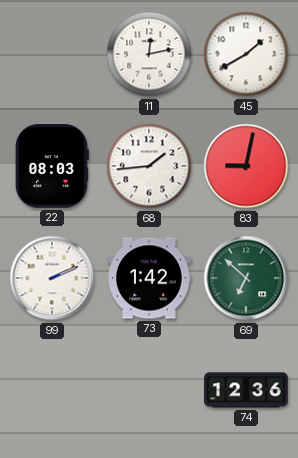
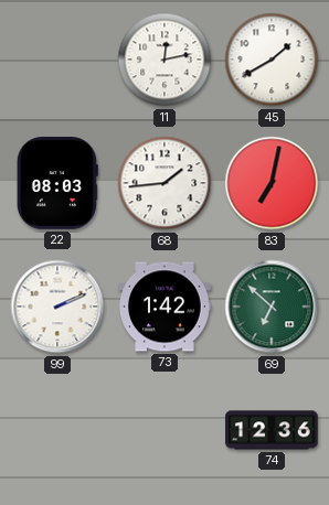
83: 9:02 -> 7:02
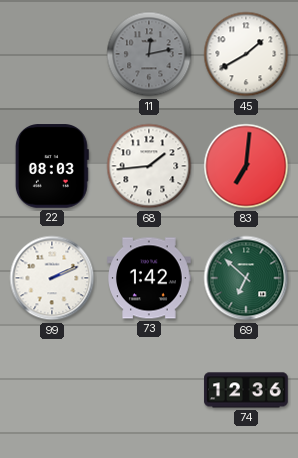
11 dial: white -> grey
83: 7:02 -> 7:01
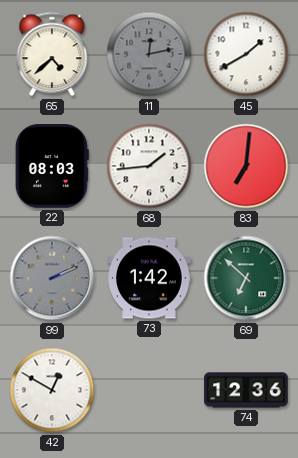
65: none -> 4:38
99 dial: white -> grey
42: none -> 12:50
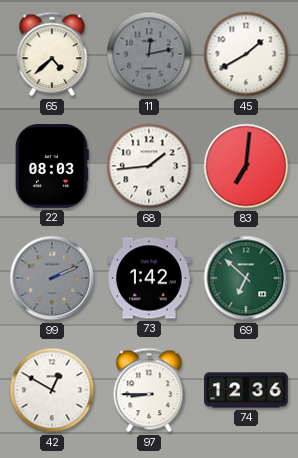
97: none -> 8:45
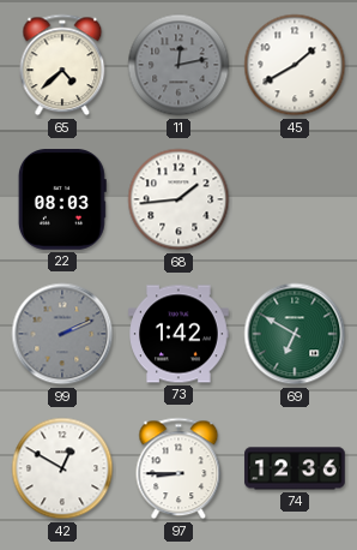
83: 7:01 -> none
69: 6:52 -> 6:50
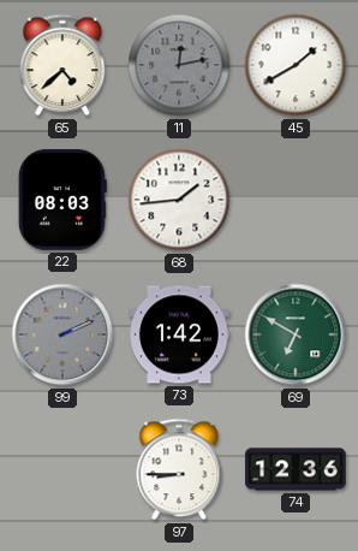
42: 12:50 -> none
